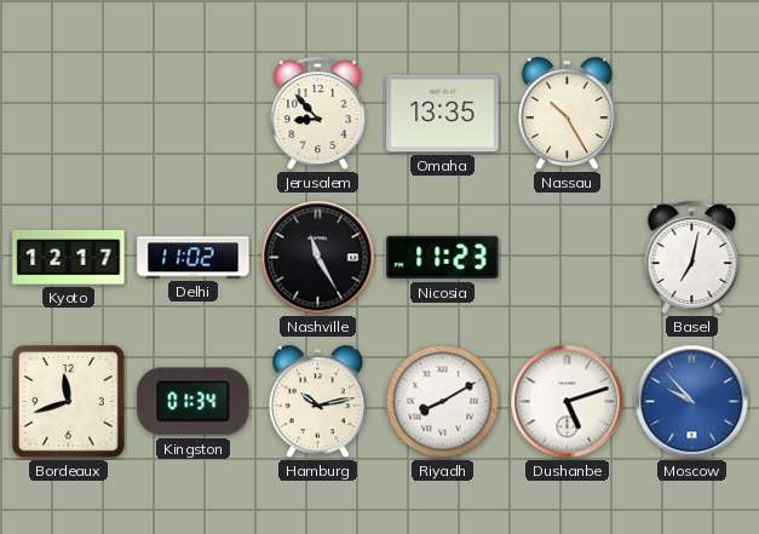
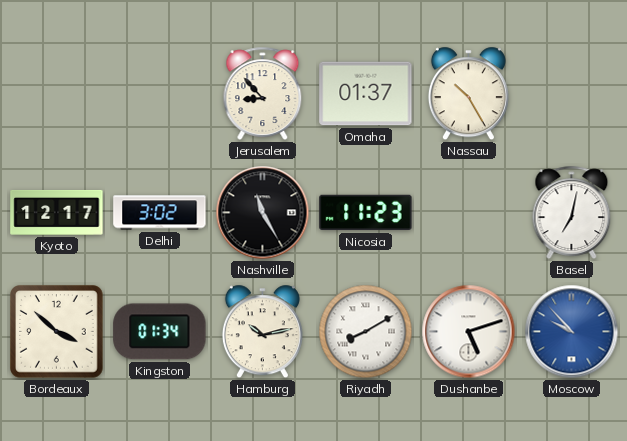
Omaha: 13:35 -> 01:37
Delhi: 11:02 -> 3:02
Bordeaux: 11:42 -> 3:52
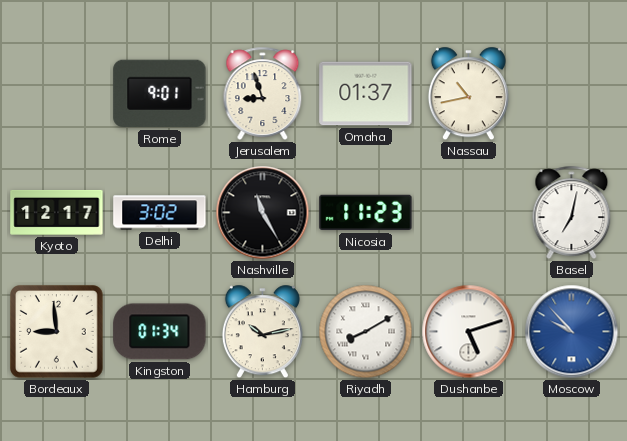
Rome: none -> 9:01
Jerusalem: 8:53 -> 8:57
Nassau: 10:25 -> 10:43
Bordeaux: 3:52 -> 8:59
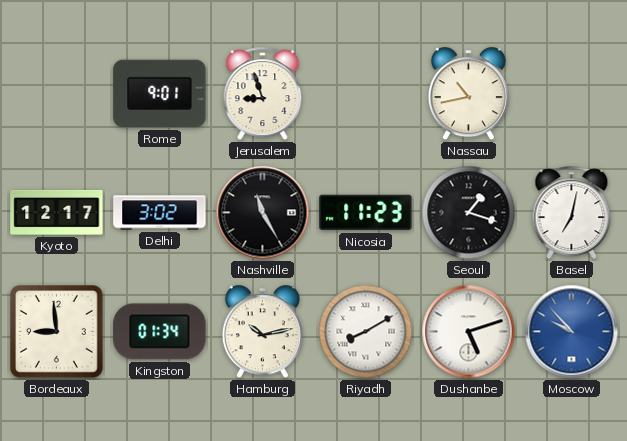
Omaha: 01:37 -> none
Seoul: none -> 1:18
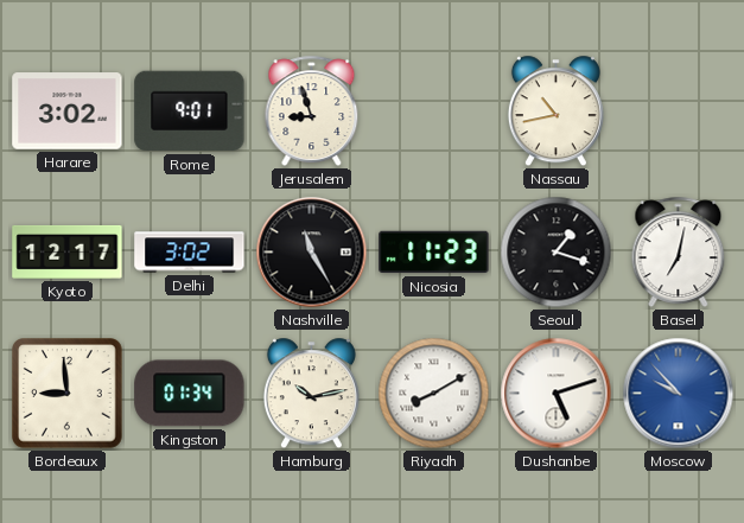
Harare: none -> 3:02
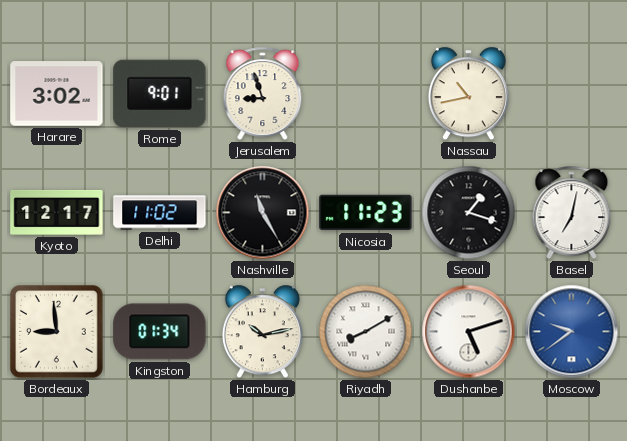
Delhi: 3:02 -> 11:02
Moscow: 9:53 -> 9:39
